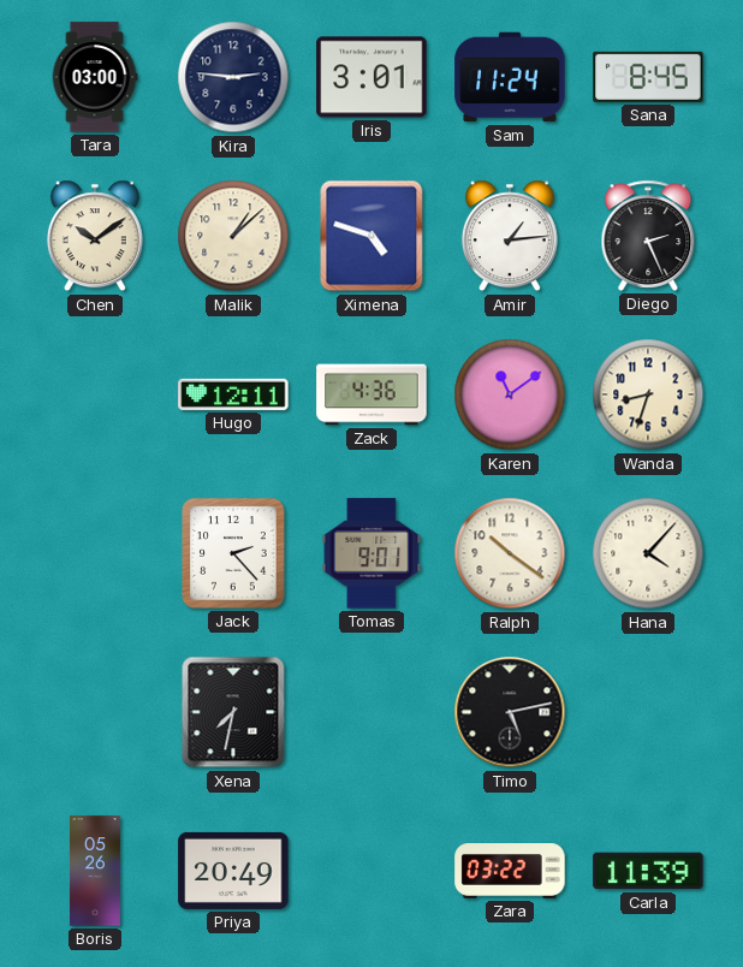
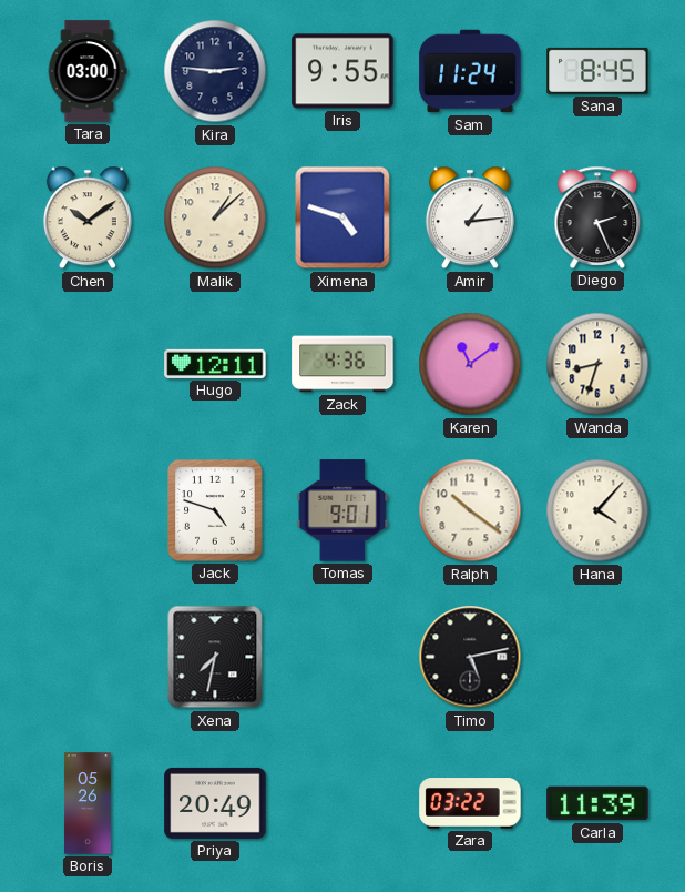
Iris: 3:01 -> 9:55
Jack: 2:23 -> 4:48
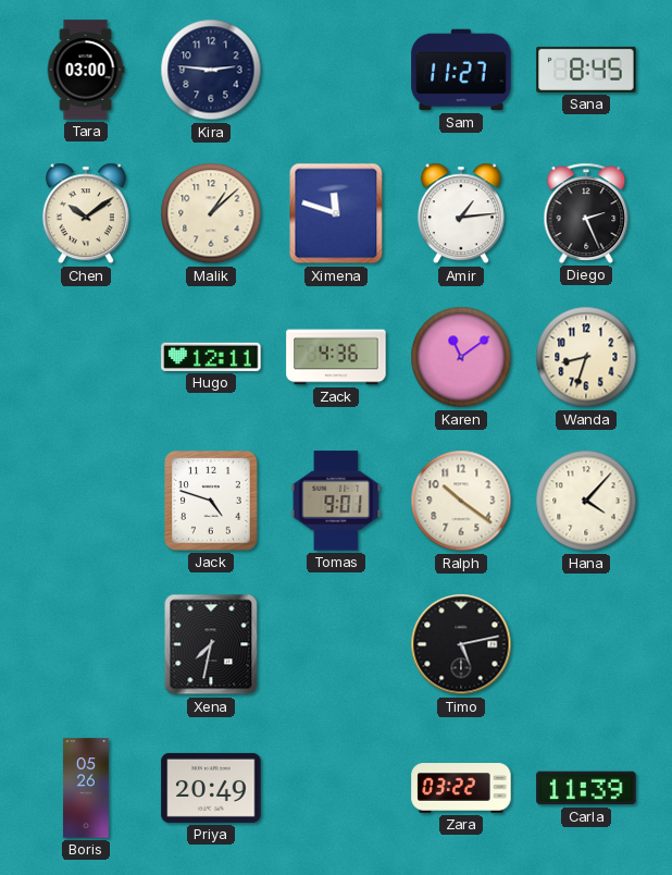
Iris: 9:55 -> none
Sam: 11:24 -> 11:27
Ximena: 4:48 -> 11:48
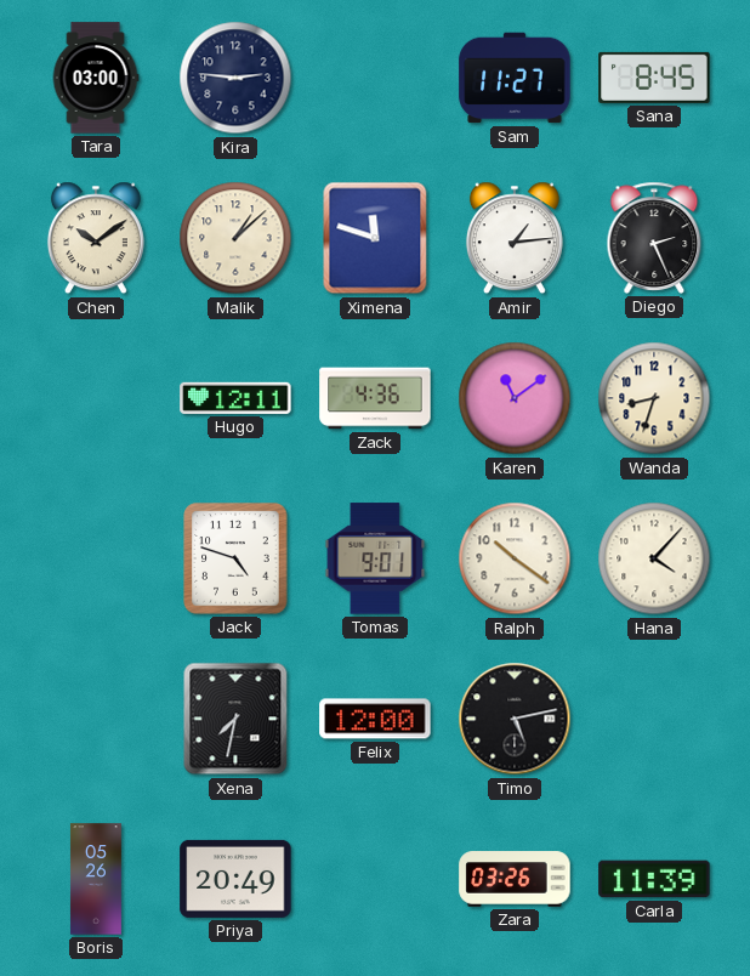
Felix: none -> 12:00
Zara: 03:22 -> 03:26
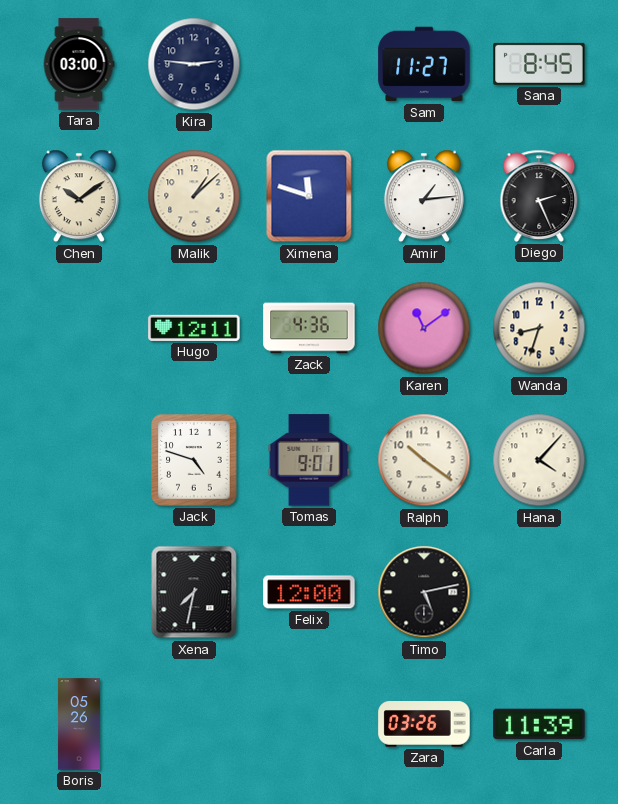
Priya: 20:49 -> none
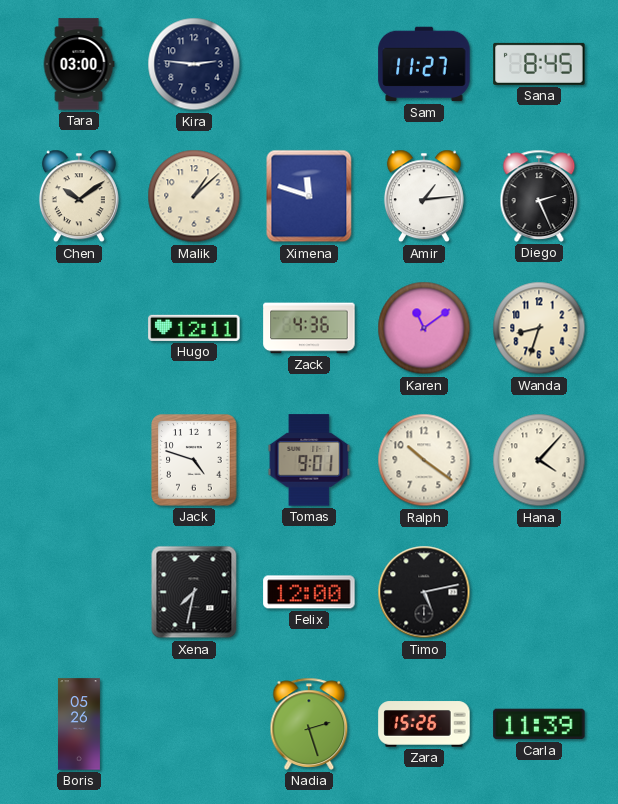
Nadia: none -> 2:27
Zara: 03:26 -> 15:26
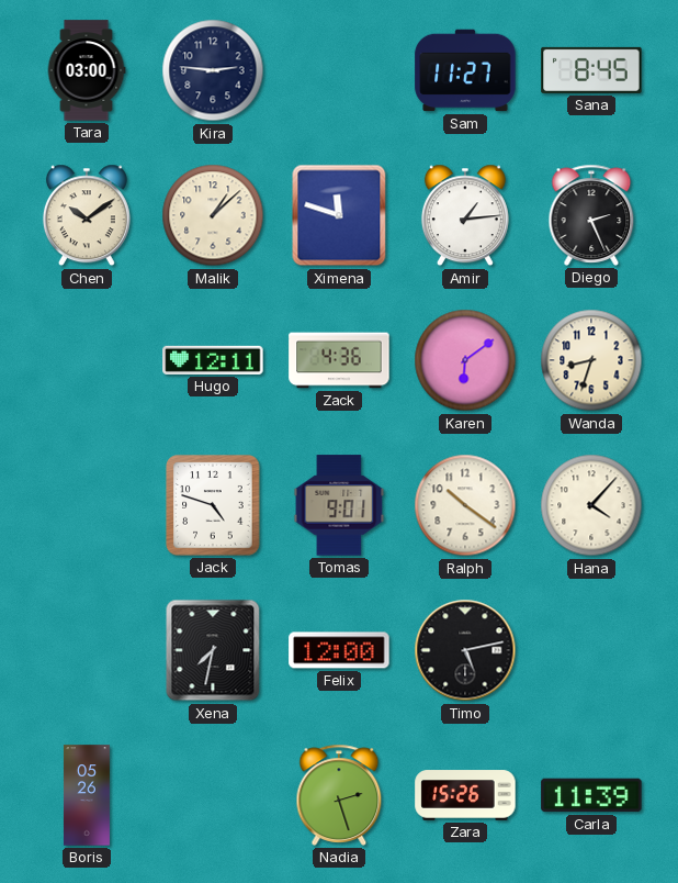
Karen: 11:09 -> 6:09
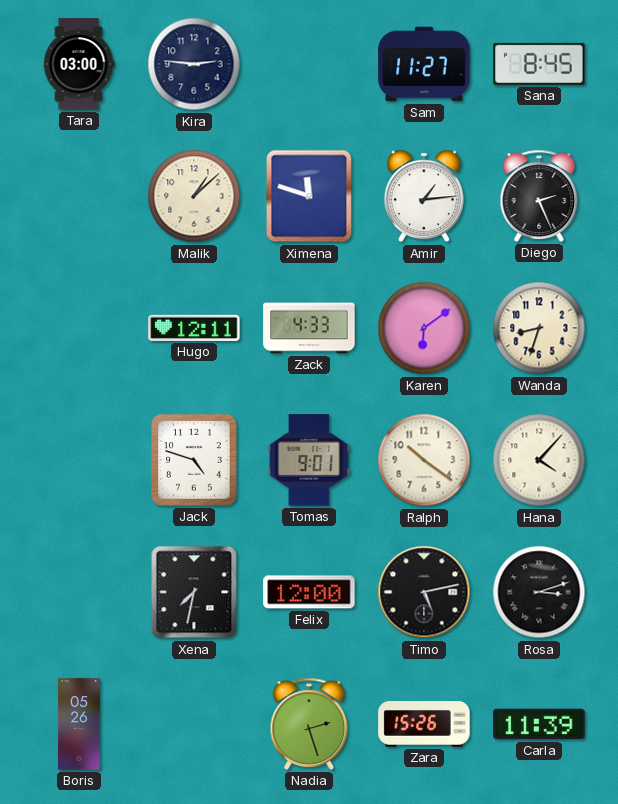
Chen: 10:09 -> none
Zack: 4:36 -> 4:33
Rosa: none -> 3:12
